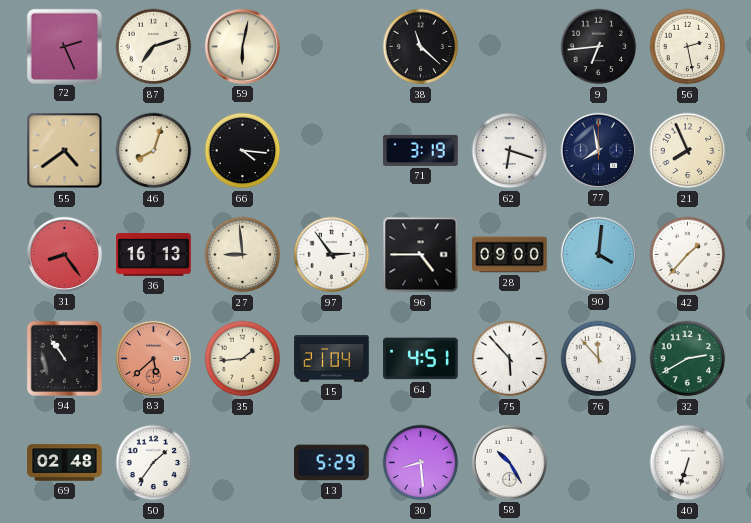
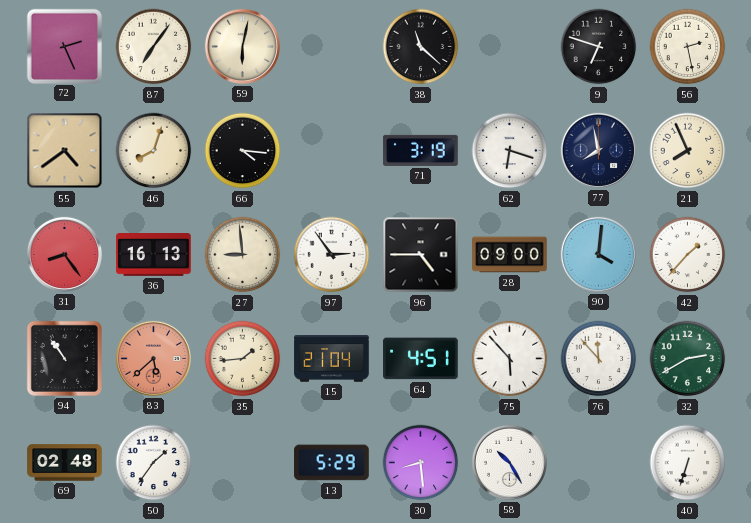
87: 7:12 -> 7:06
9: 6:44 -> 6:48
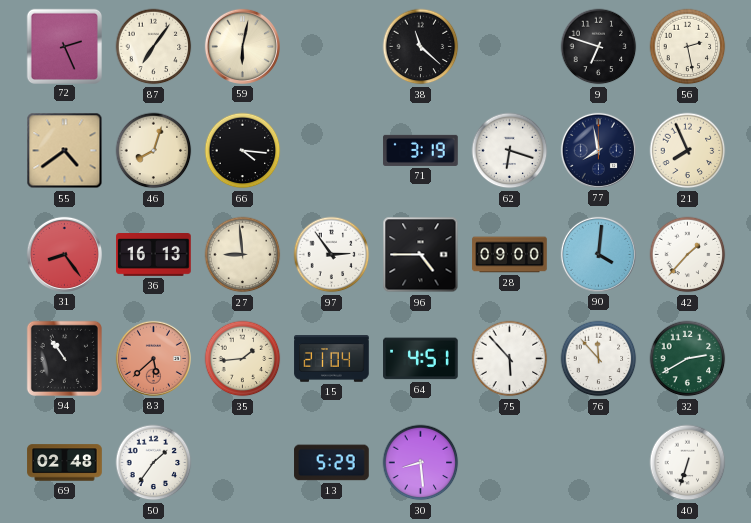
58: 10:25 -> none
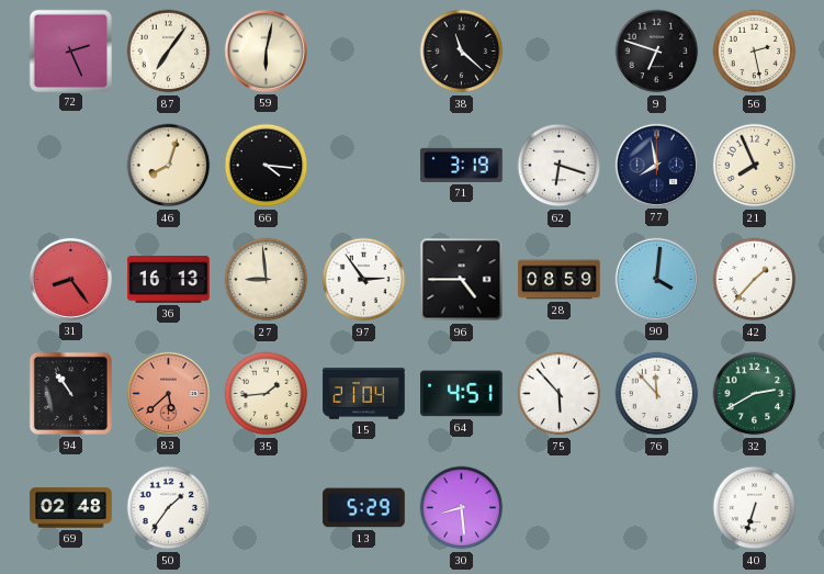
55: 4:39 -> none
28: 09:00 -> 08:59
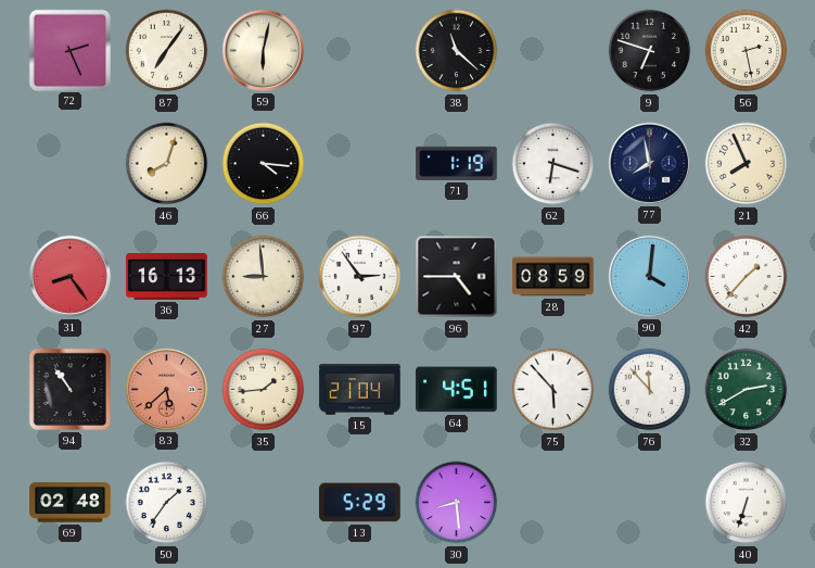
71: 3:19 -> 1:19
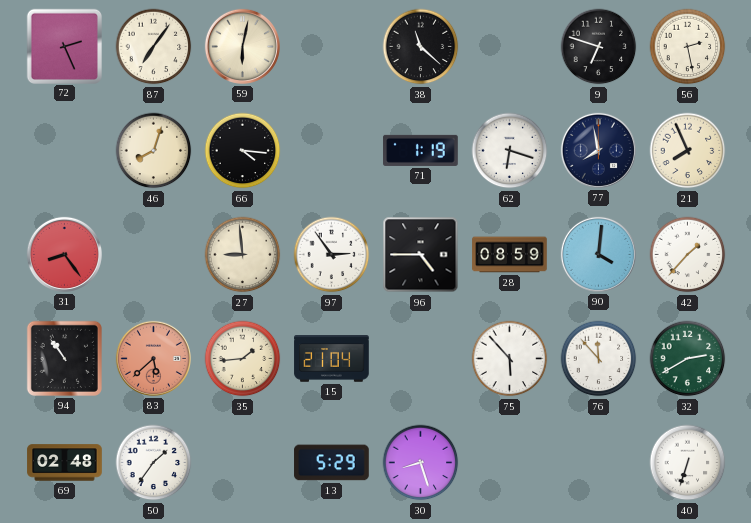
36: 16:13 -> none
64: 4:51 -> none
30: 8:29 -> 8:27
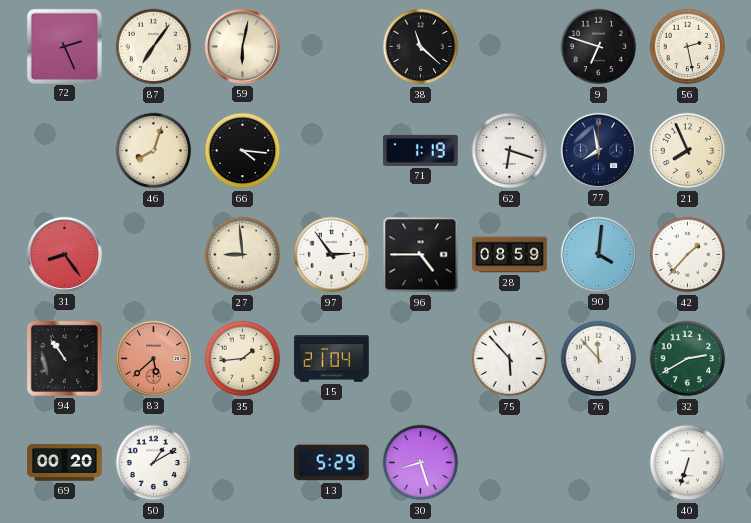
69: 02:48 -> 00:20
50: 1:36 -> 1:10
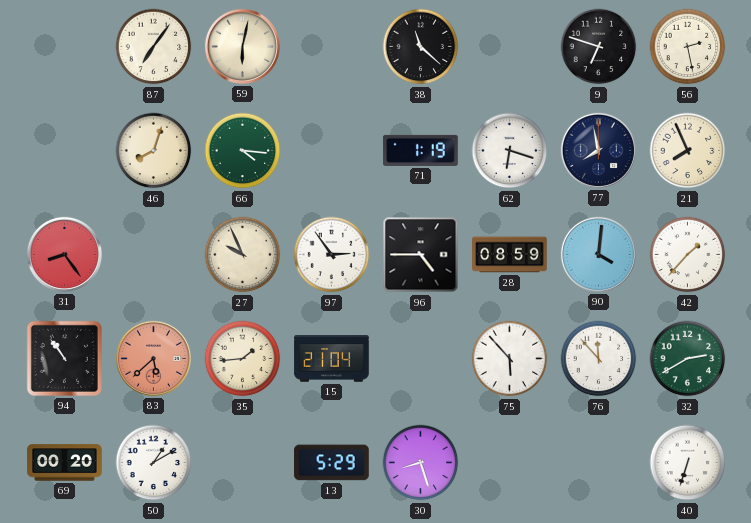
72: 2:26 -> none
66 dial: black -> green
27: 8:59 -> 9:56
